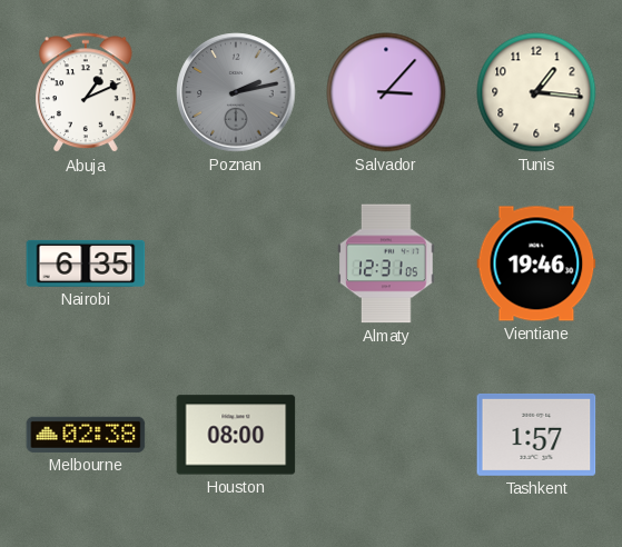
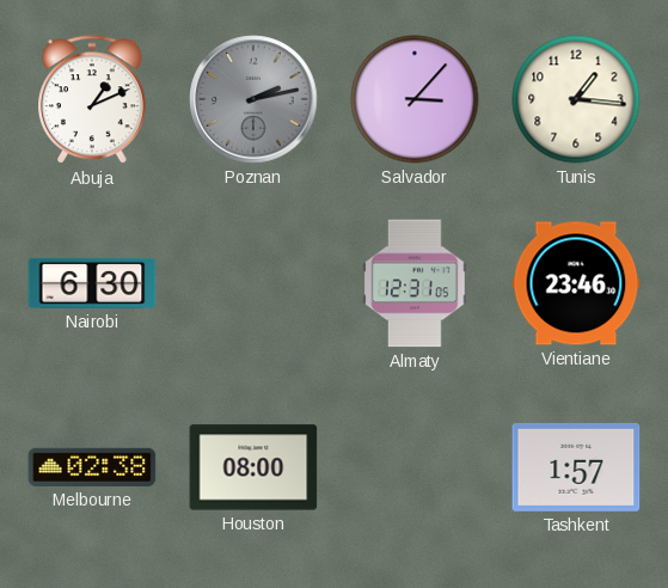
Nairobi: 6:35 -> 6:30
Vientiane: 19:46 -> 23:46
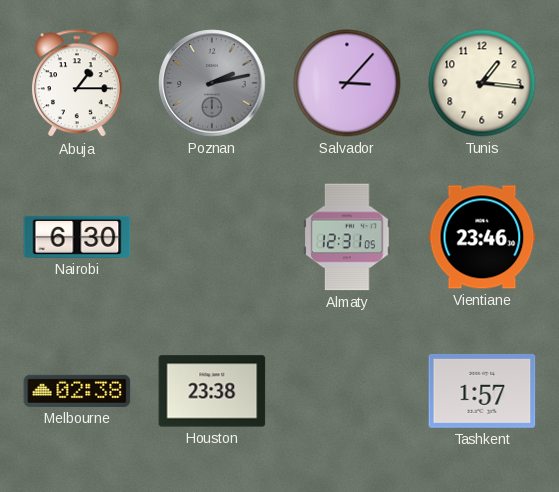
Abuja: 1:11 -> 1:15
Houston: 08:00 -> 23:38
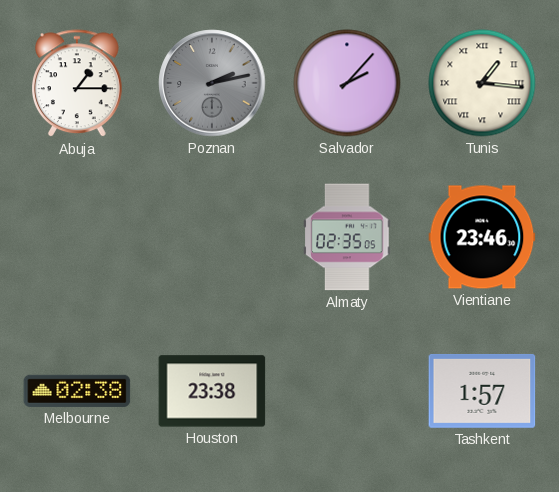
Salvador: 3:07 -> 2:07
Tunis numerals: Arabic -> Roman
Nairobi: 6:30 -> none
Almaty: 12:31 -> 02:35
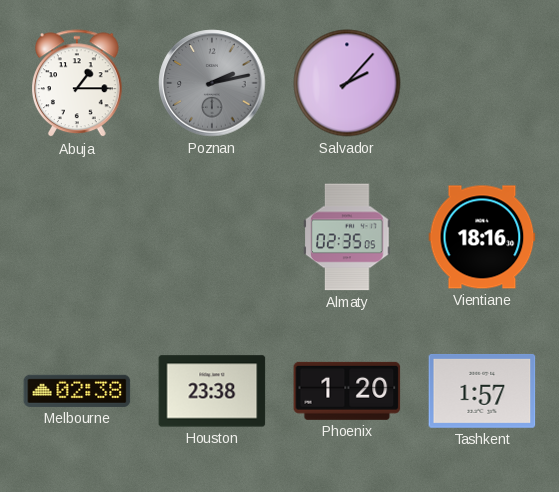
Tunis: 1:16 -> none
Vientiane: 23:46 -> 18:16
Phoenix: none -> 1:20
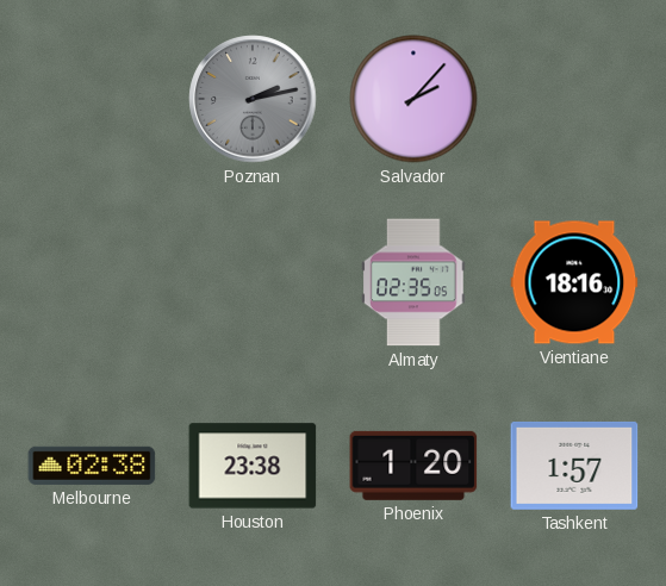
Abuja: 1:15 -> none
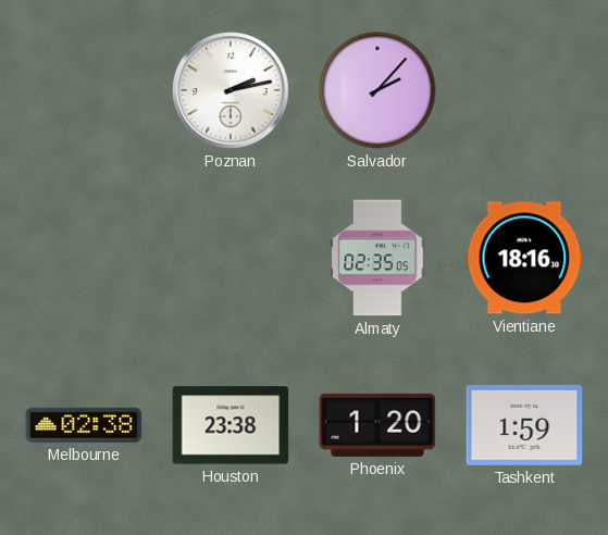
Poznan dial: grey -> white
Tashkent: 1:57 -> 1:59
